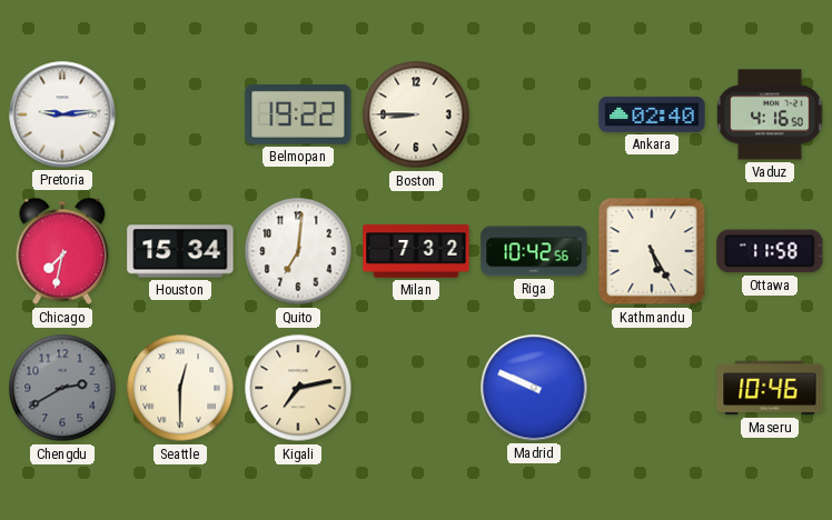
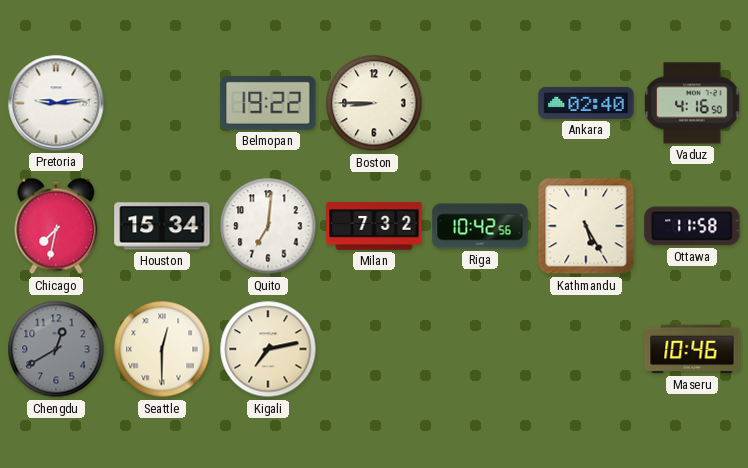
Chengdu: 2:40 -> 12:40
Madrid: 9:49 -> none
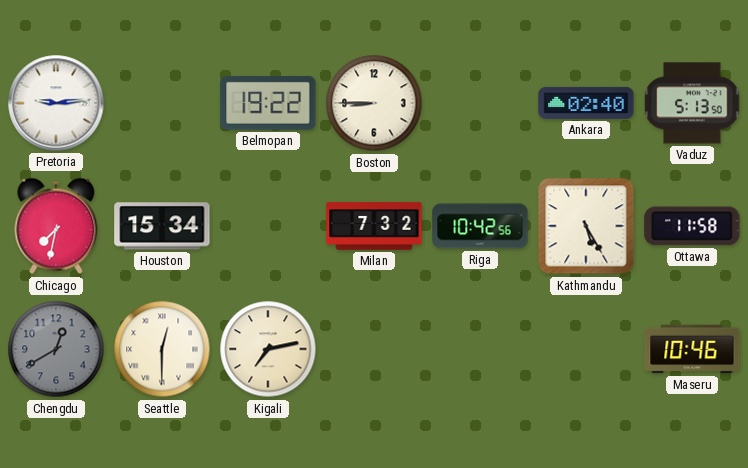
Vaduz: 4:16 -> 5:13
Quito: 7:01 -> none
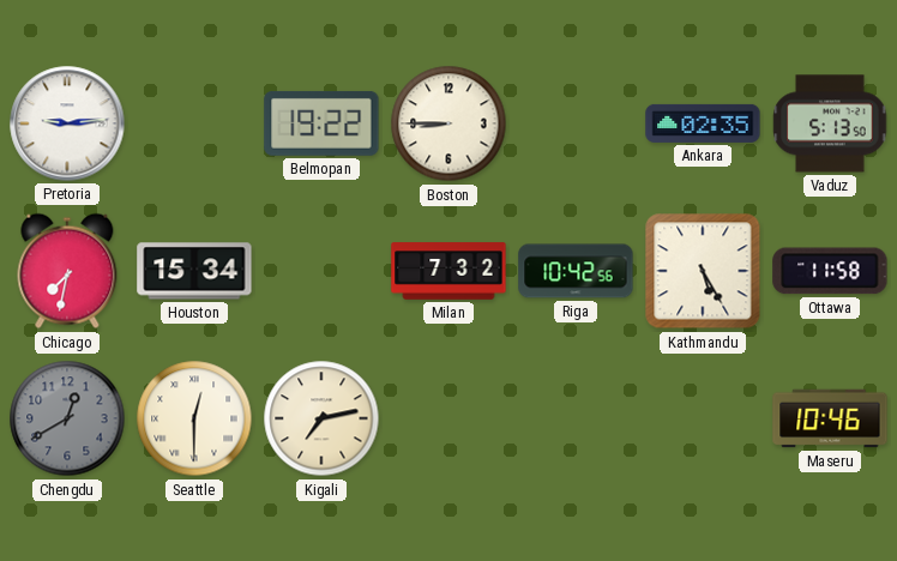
Ankara: 02:40 -> 02:35
